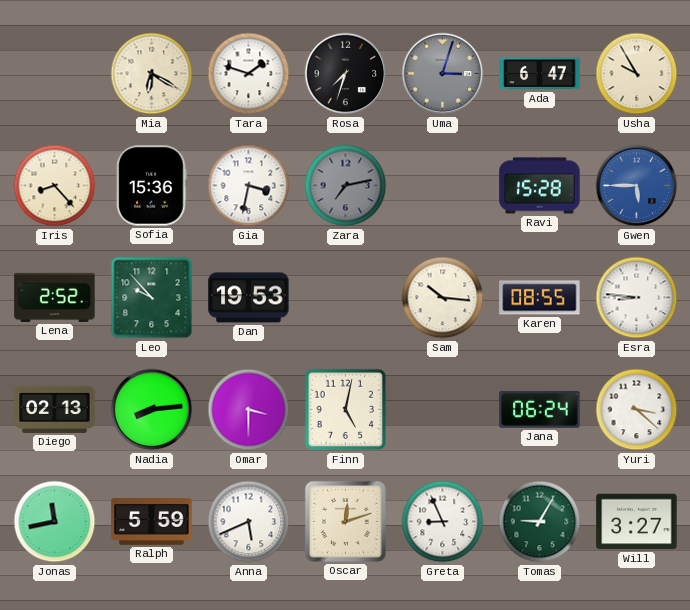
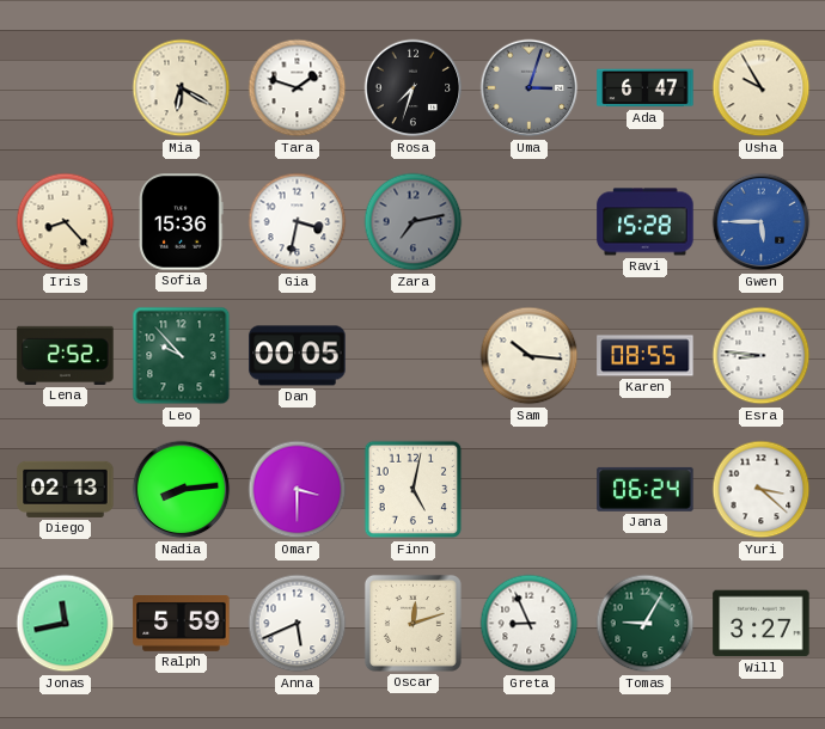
Dan: 19:53 -> 00:05
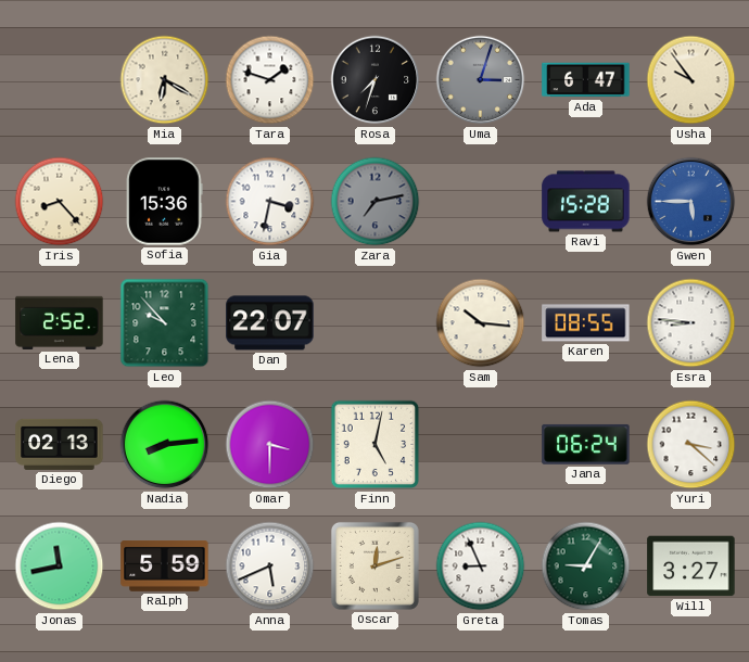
Usha: 9:55 -> 9:54
Dan: 00:05 -> 22:07
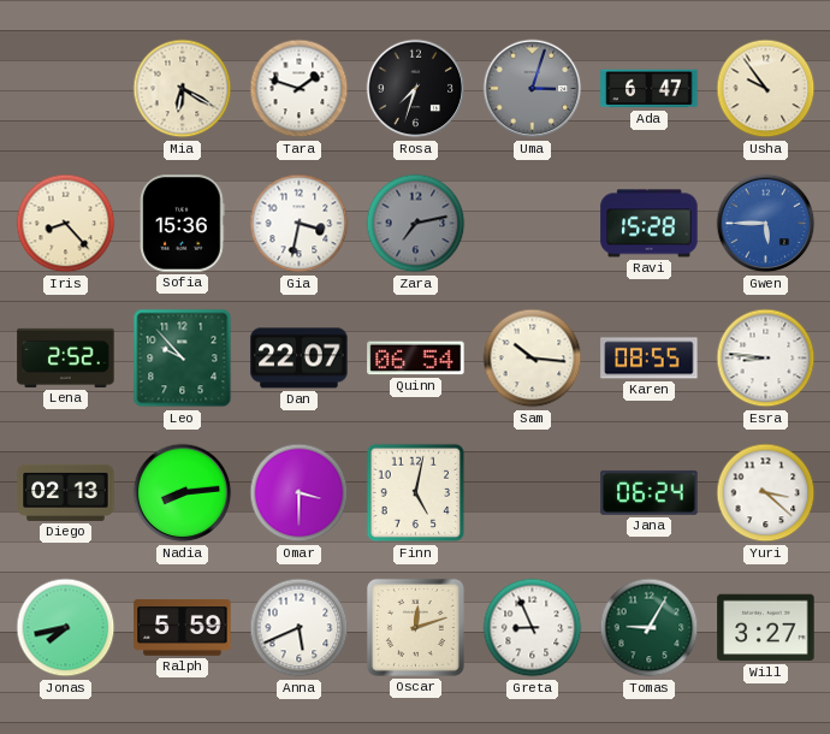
Quinn: none -> 06:54
Jonas: 11:43 -> 7:43
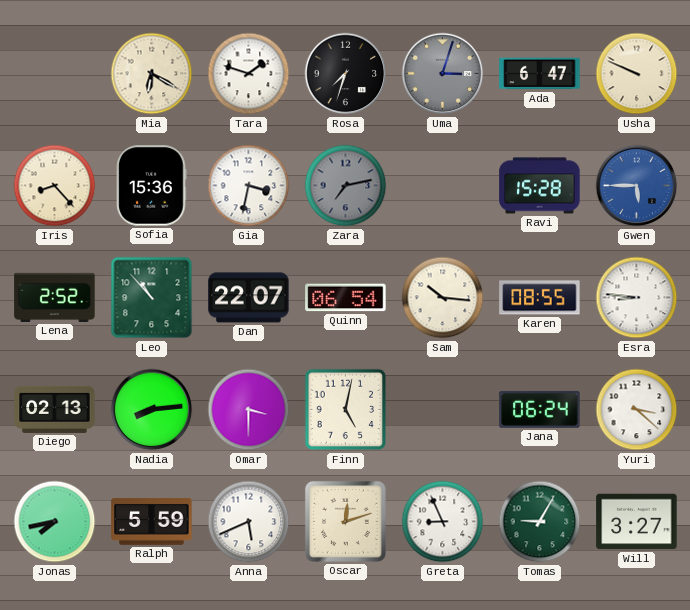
Usha: 9:54 -> 9:49
Leo: 9:53 -> 10:53
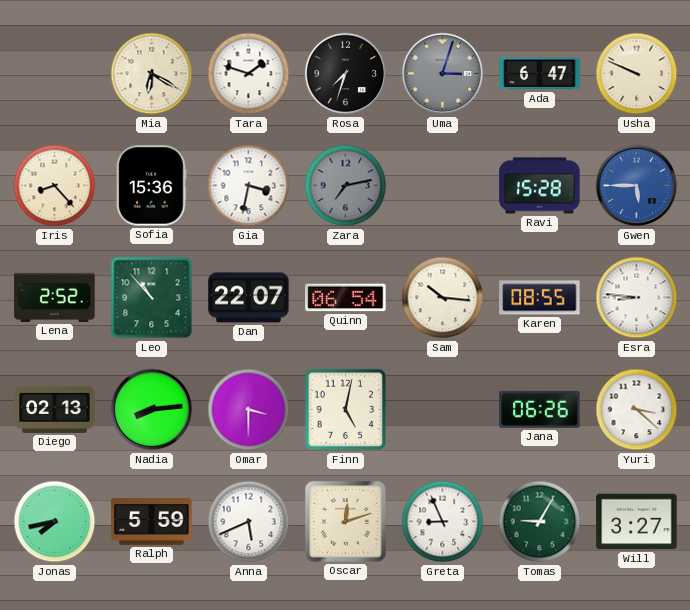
Jana: 06:24 -> 06:26
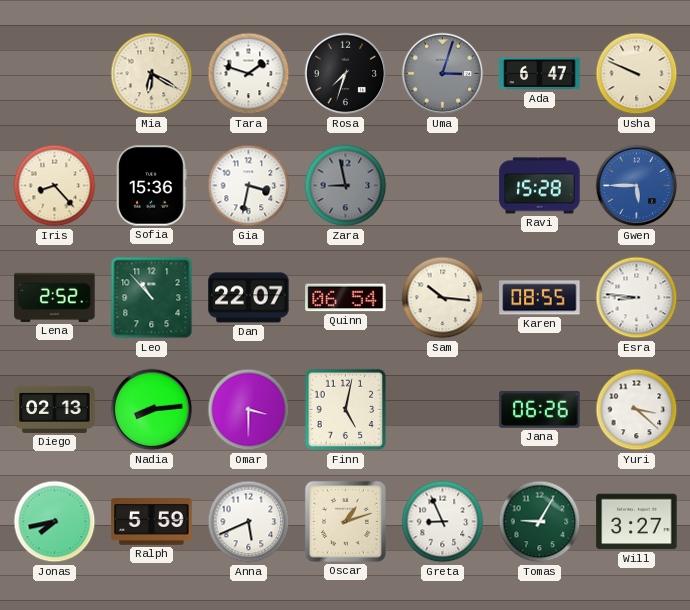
Zara: 7:13 -> 8:58
Oscar: 12:12 -> 1:12
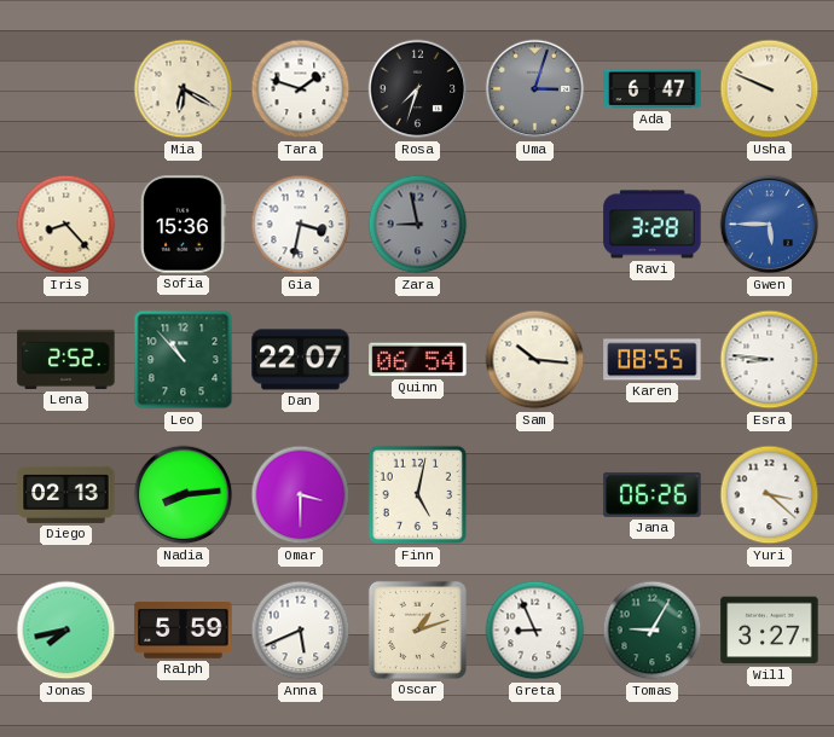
Ravi: 15:28 -> 3:28
